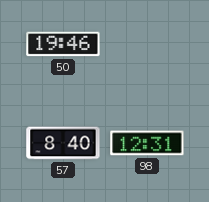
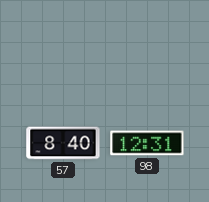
50: 19:46 -> none
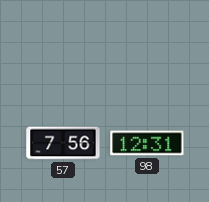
57: 8:40 -> 7:56
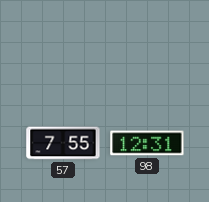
57: 7:56 -> 7:55
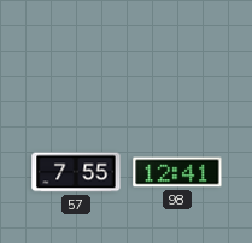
98: 12:31 -> 12:41
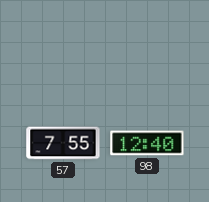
98: 12:41 -> 12:40
